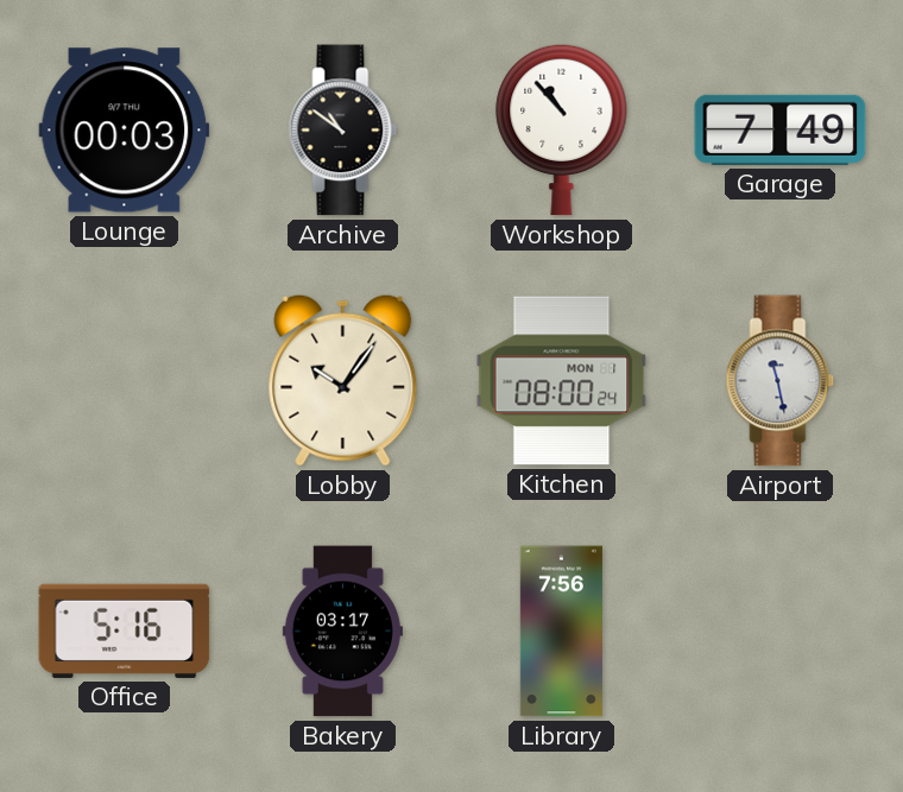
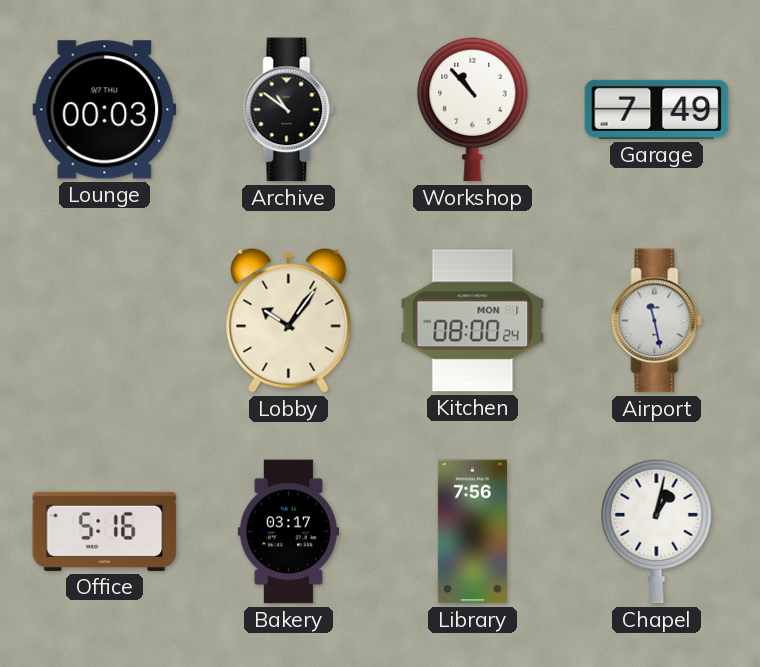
Chapel: none -> 1:02
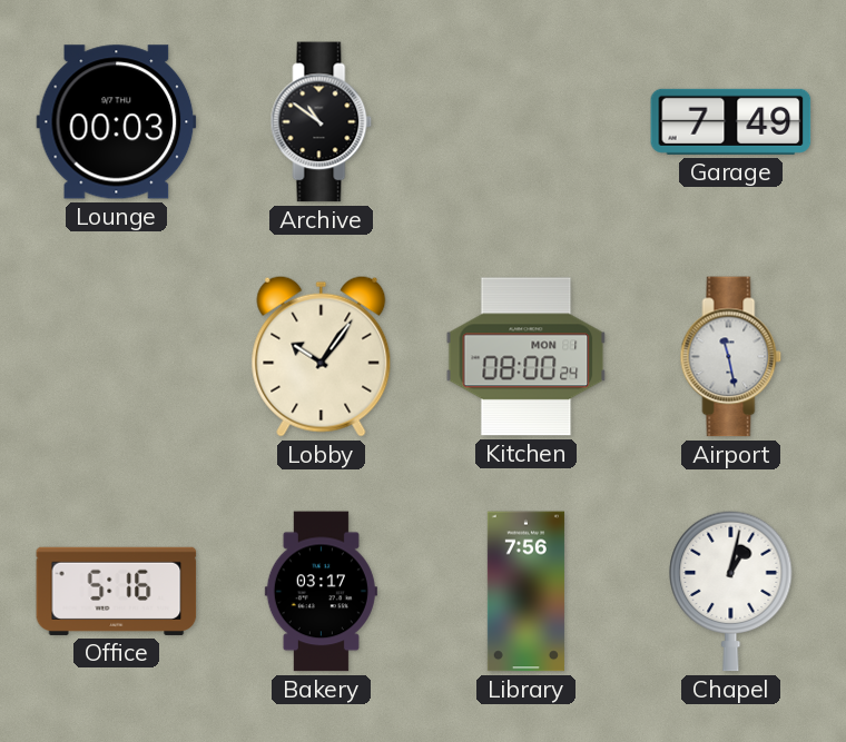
Workshop: 10:53 -> none
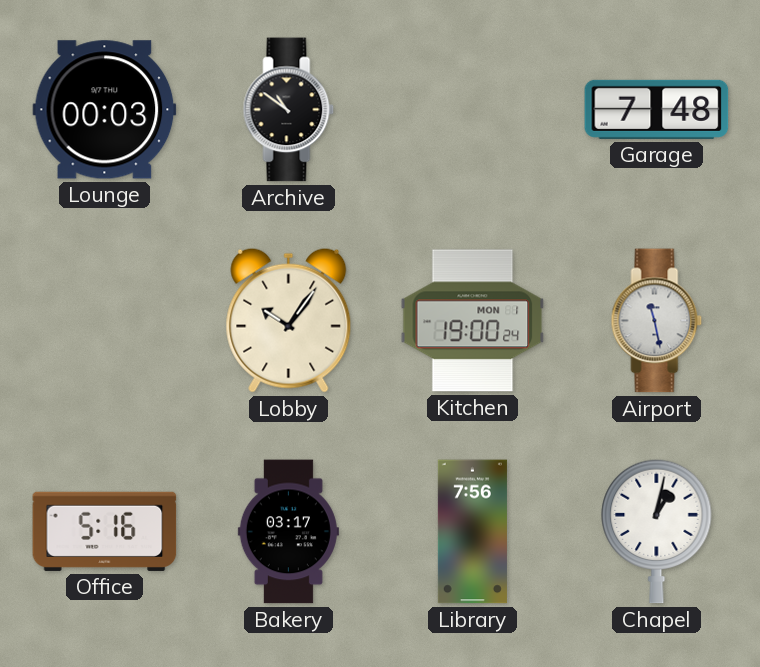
Garage: 7:49 -> 7:48
Kitchen: 08:00 -> 19:00
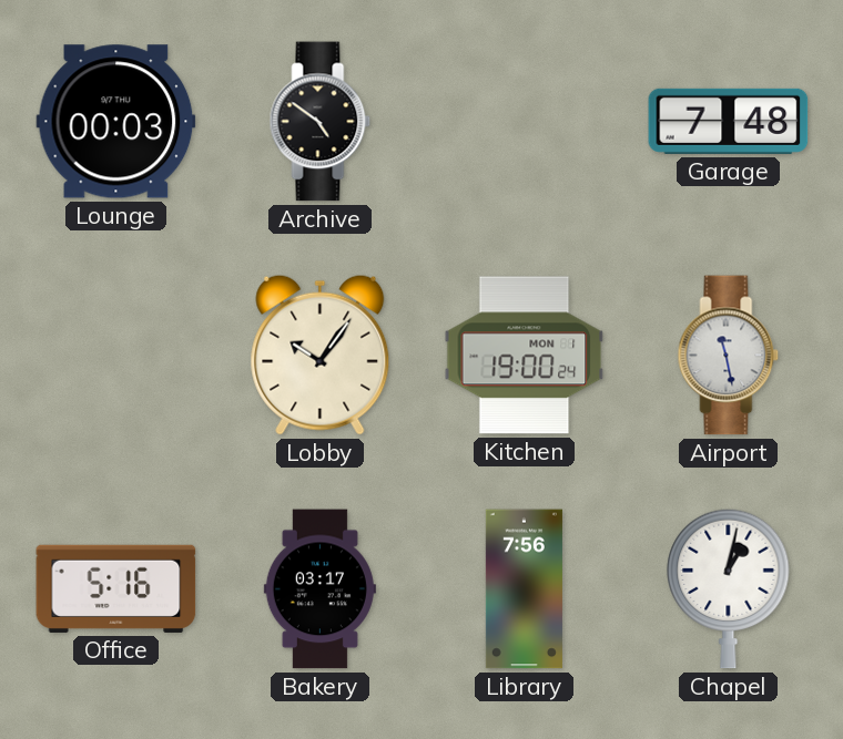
Archive: 10:51 -> 4:51
